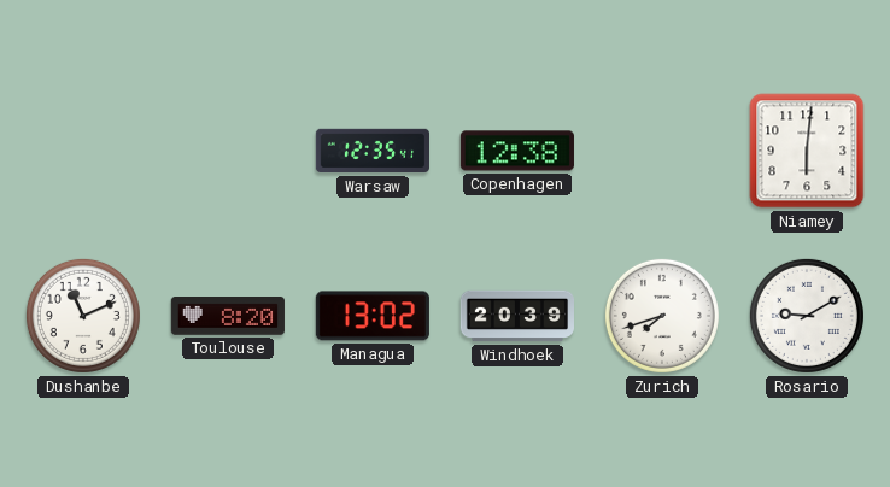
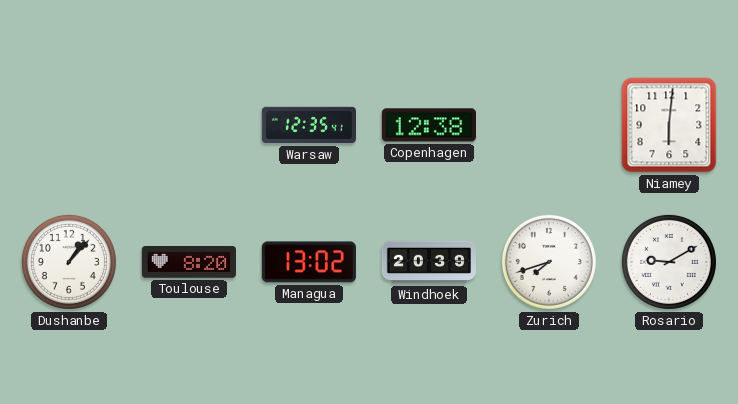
Dushanbe: 11:11 -> 1:07
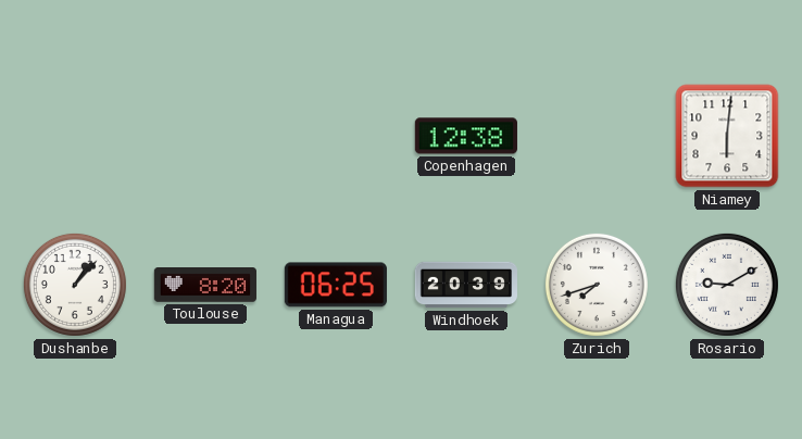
Warsaw: 12:35 -> none
Managua: 13:02 -> 06:25
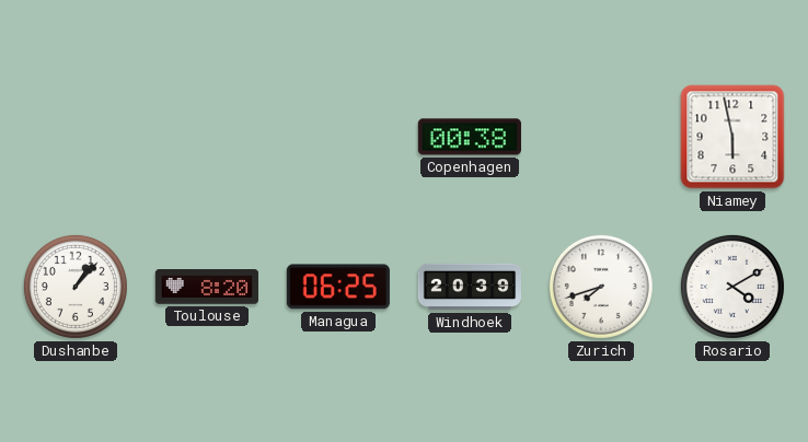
Copenhagen: 12:38 -> 00:38
Niamey: 6:01 -> 5:58
Rosario: 9:10 -> 4:10
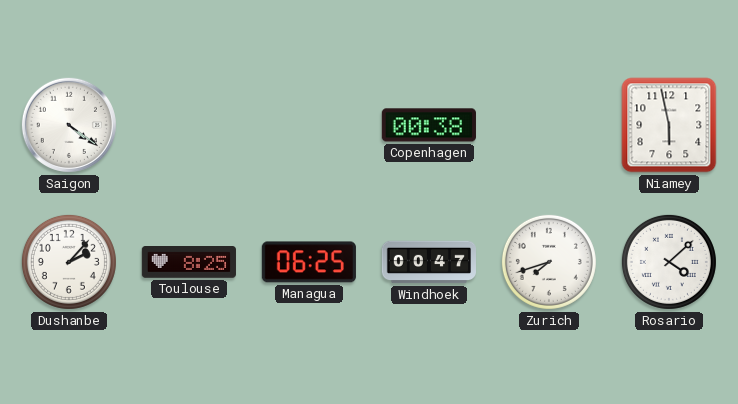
Saigon: none -> 4:21
Dushanbe: 1:07 -> 2:07
Toulouse: 8:20 -> 8:25
Windhoek: 20:39 -> 00:47
Rosario: 4:10 -> 4:08
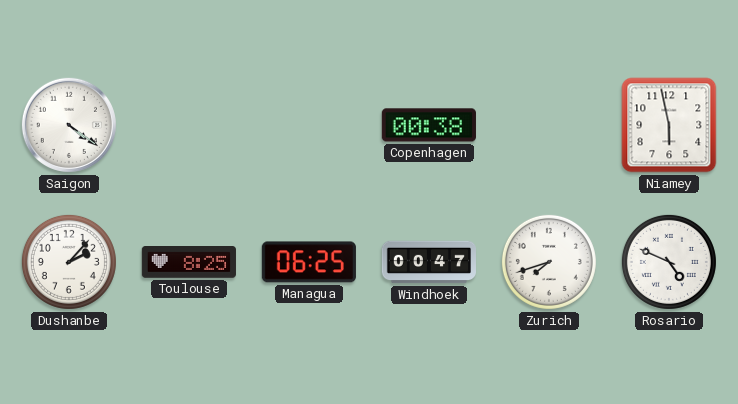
Rosario: 4:08 -> 4:49
